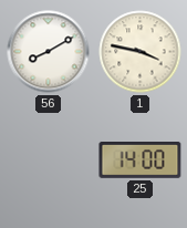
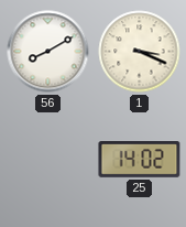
1: 3:47 -> 3:19
25: 14:00 -> 14:02
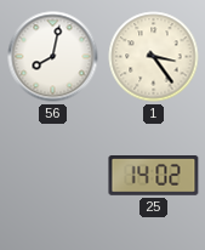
56: 8:10 -> 8:02
1: 3:19 -> 3:24
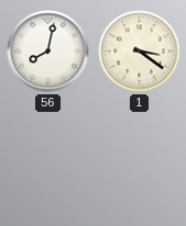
1: 3:24 -> 3:21
25: 14:02 -> none
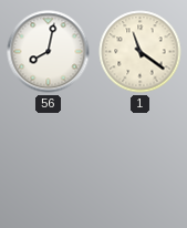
1: 3:21 -> 11:21
